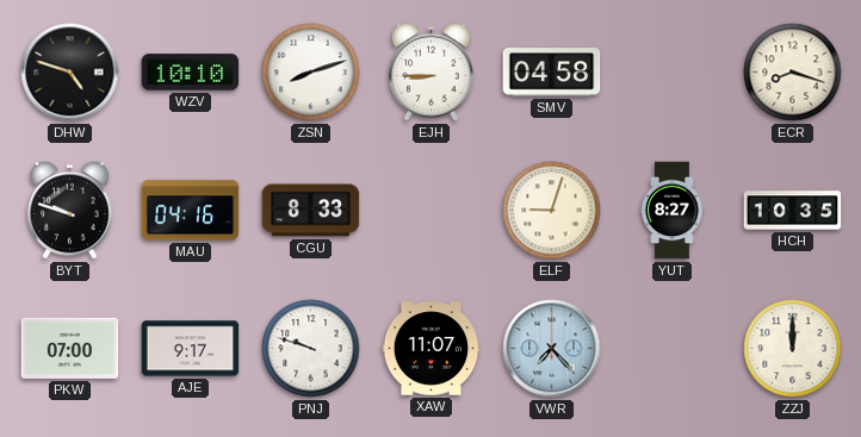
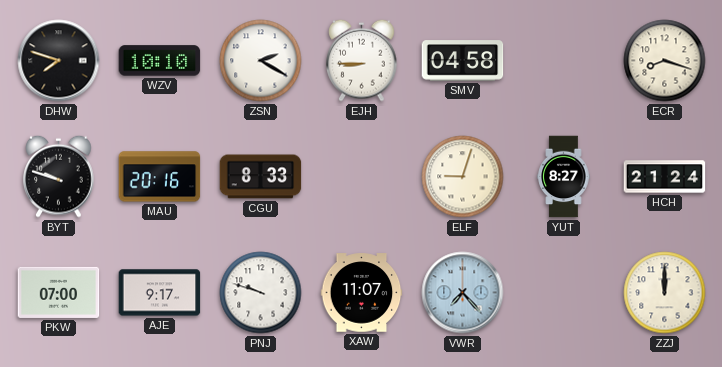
DHW: 4:48 -> 7:48
ZSN: 8:12 -> 2:20
MAU: 04:16 -> 20:16
HCH: 10:35 -> 21:24
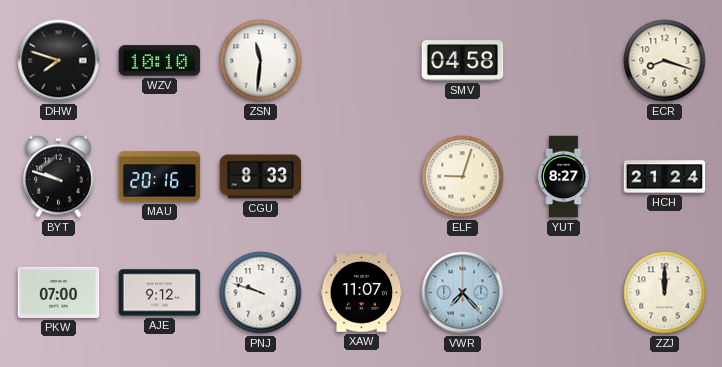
ZSN: 2:20 -> 11:31
EJH: 8:45 -> none
AJE: 9:17 -> 9:12
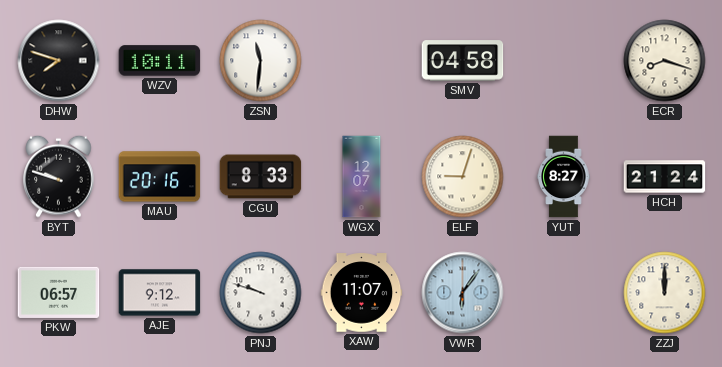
WZV: 10:10 -> 10:11
WGX: none -> 12:07
PKW: 07:00 -> 06:57
VWR: 7:23 -> 6:06
